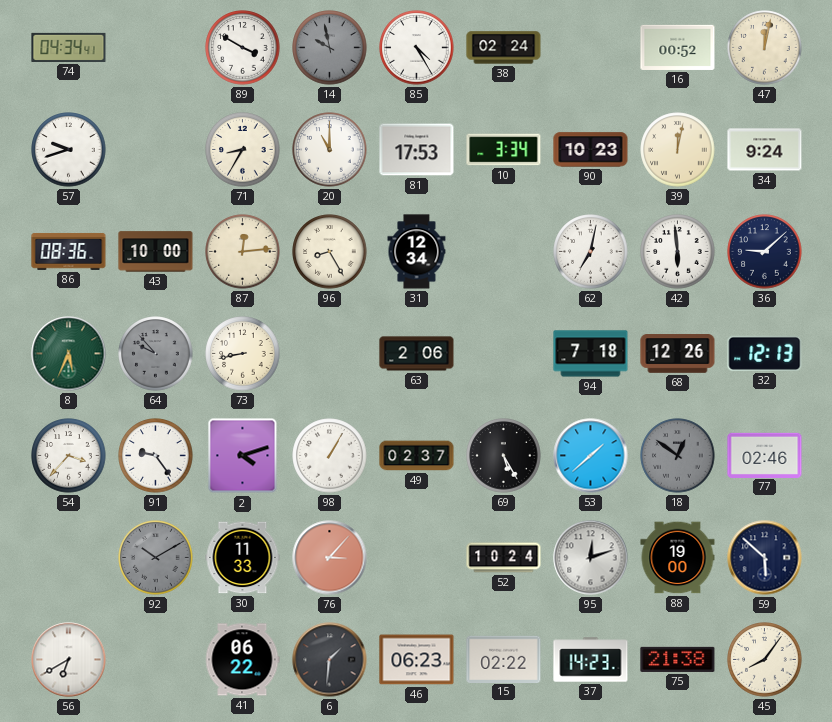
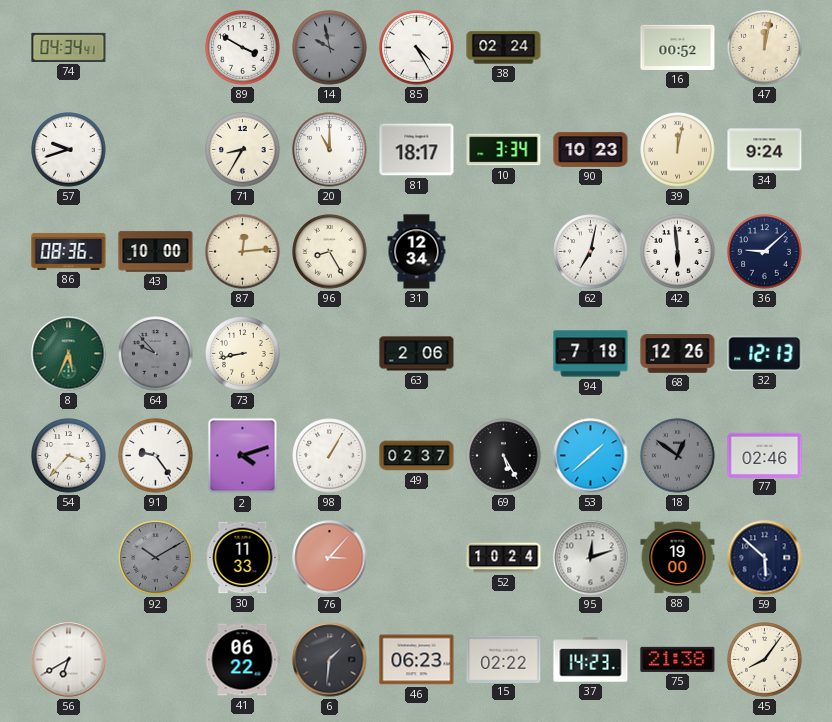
81: 17:53 -> 18:17
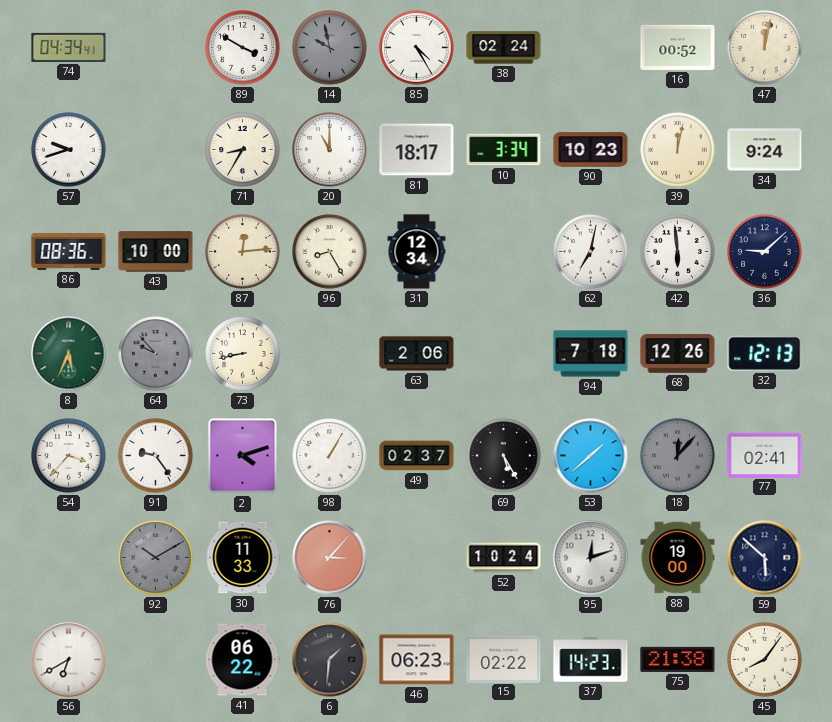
18: 12:51 -> 12:07
77: 02:46 -> 02:41
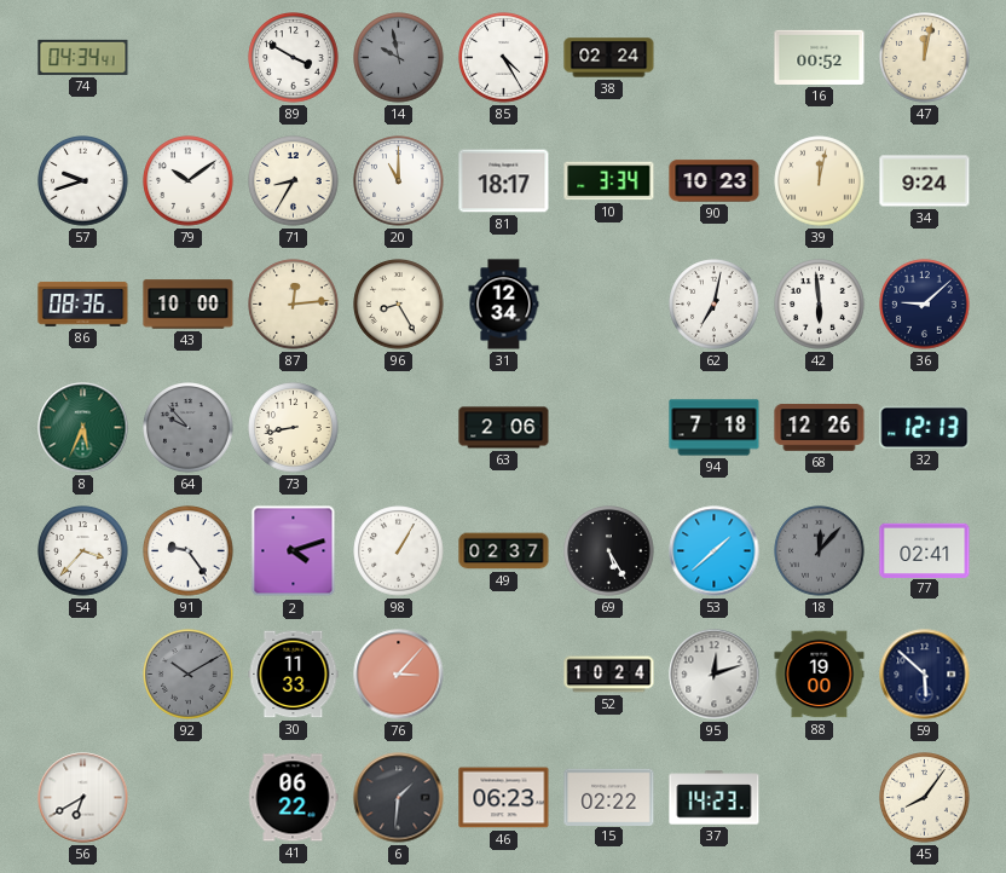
79: none -> 10:09
75: 21:38 -> none
